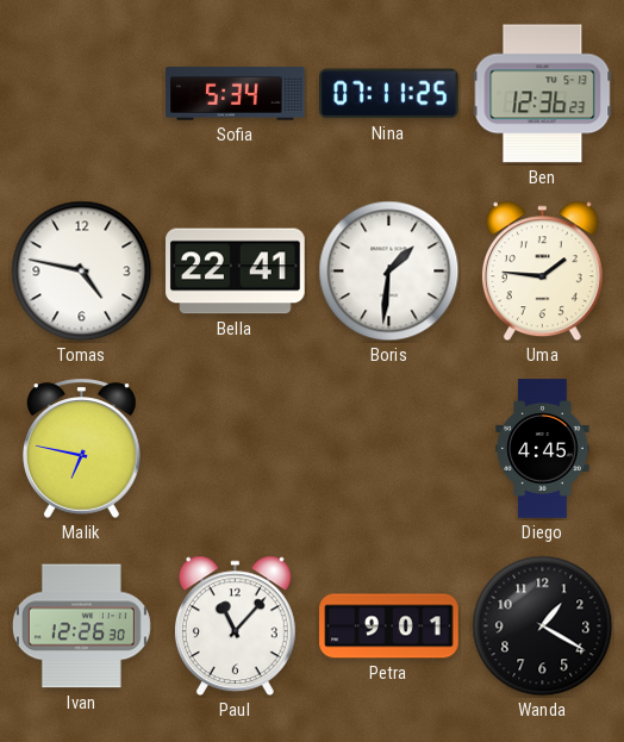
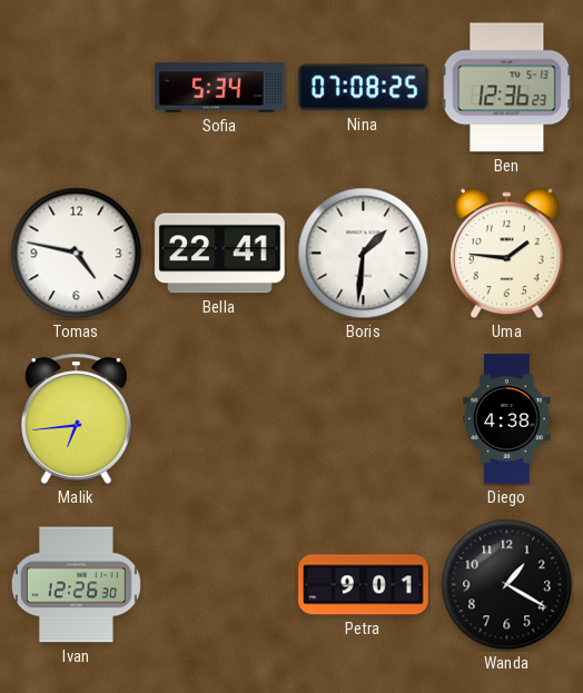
Nina: 07:11 -> 07:08
Malik: 6:47 -> 6:44
Diego: 4:45 -> 4:38
Paul: 11:07 -> none
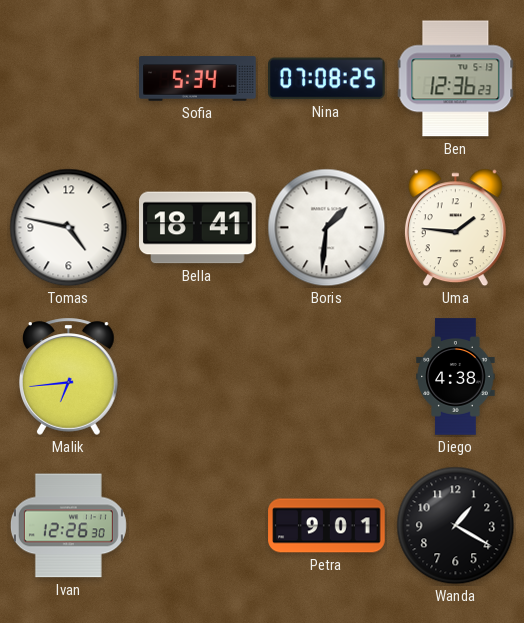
Bella: 22:41 -> 18:41
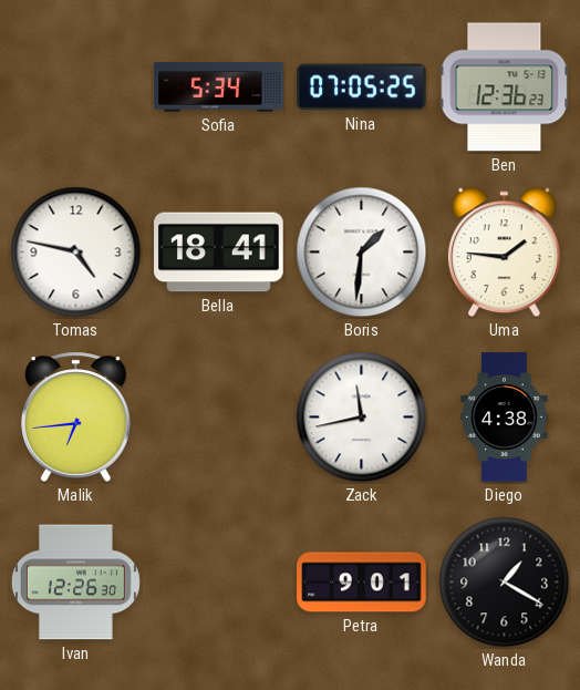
Nina: 07:08 -> 07:05
Zack: none -> 11:43
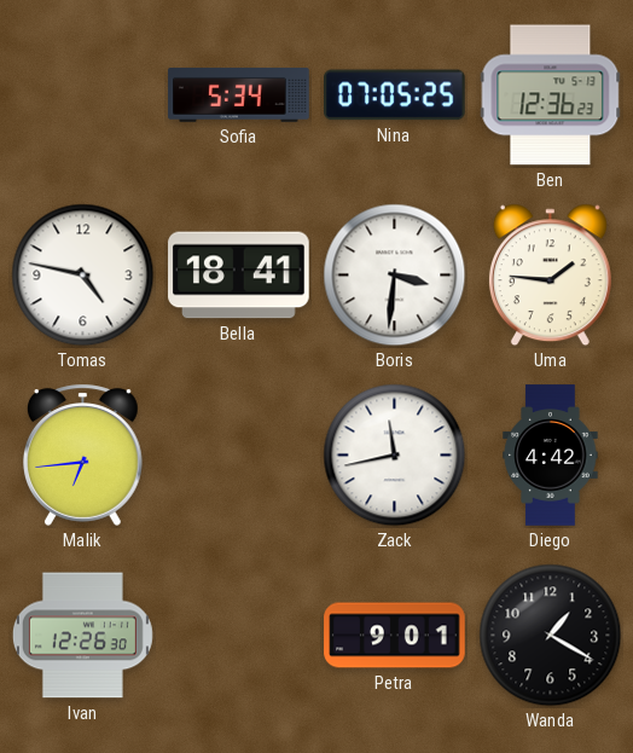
Boris: 1:31 -> 3:31
Diego: 4:38 -> 4:42
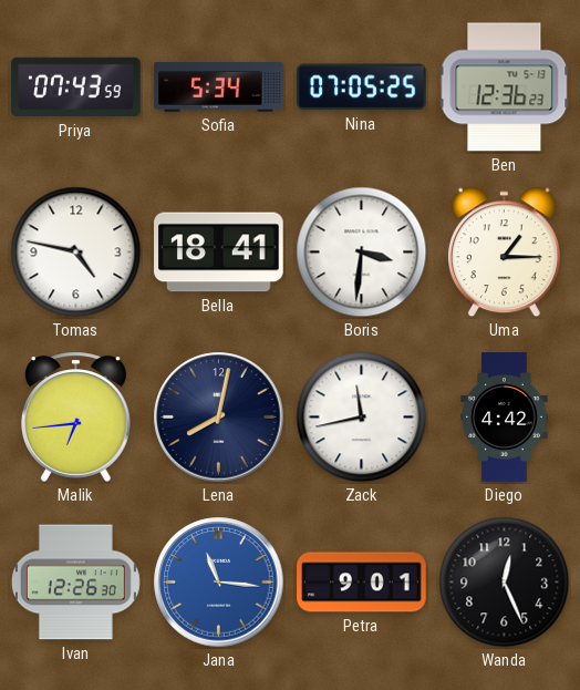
Priya: none -> 07:43
Uma: 1:46 -> 1:15
Lena: none -> 8:02
Jana: none -> 11:16
Wanda: 1:20 -> 12:26
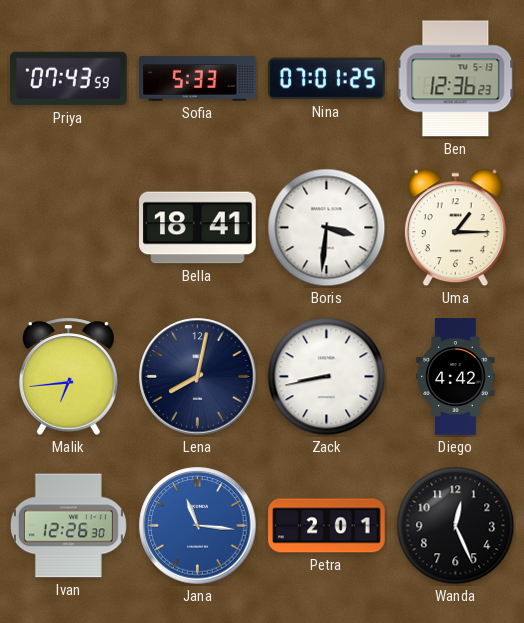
Sofia: 5:34 -> 5:33
Nina: 07:05 -> 07:01
Tomas: 4:47 -> none
Zack: 11:43 -> 8:43
Petra: 9:01 -> 2:01
